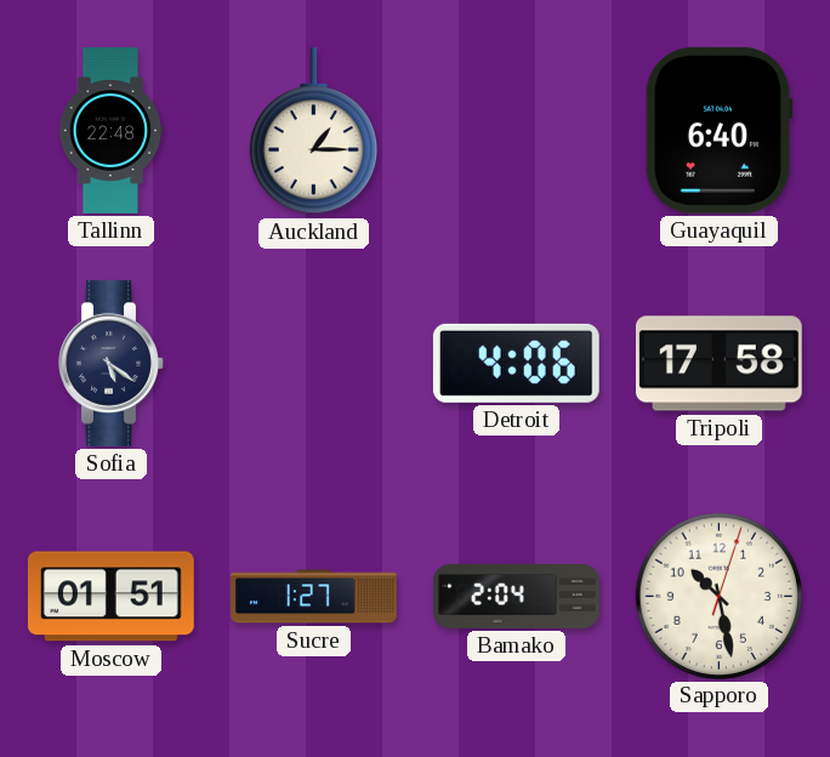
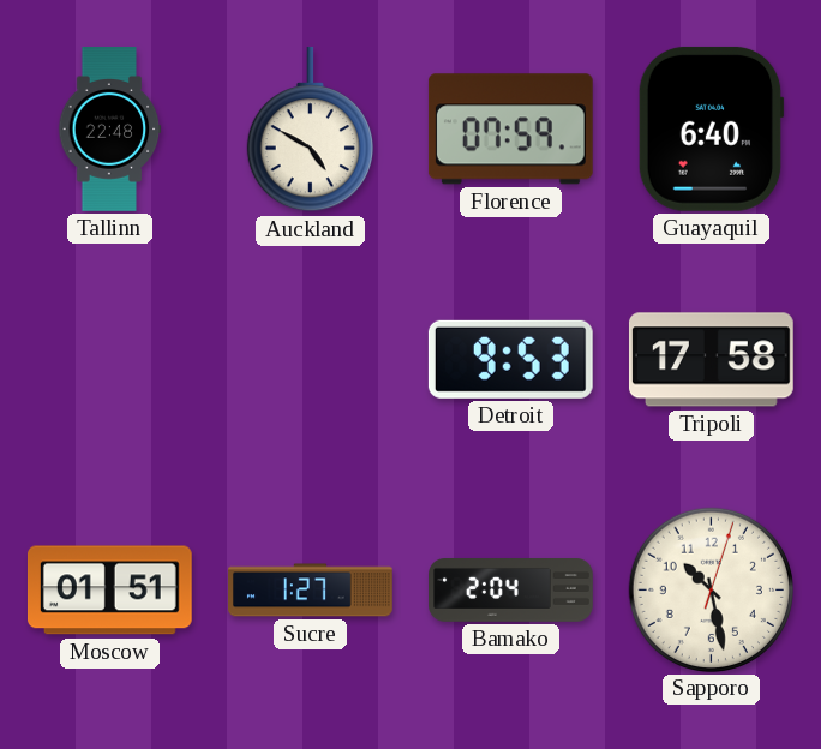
Auckland: 1:15 -> 4:50
Florence: none -> 07:59
Sofia: 5:21 -> none
Detroit: 4:06 -> 9:53
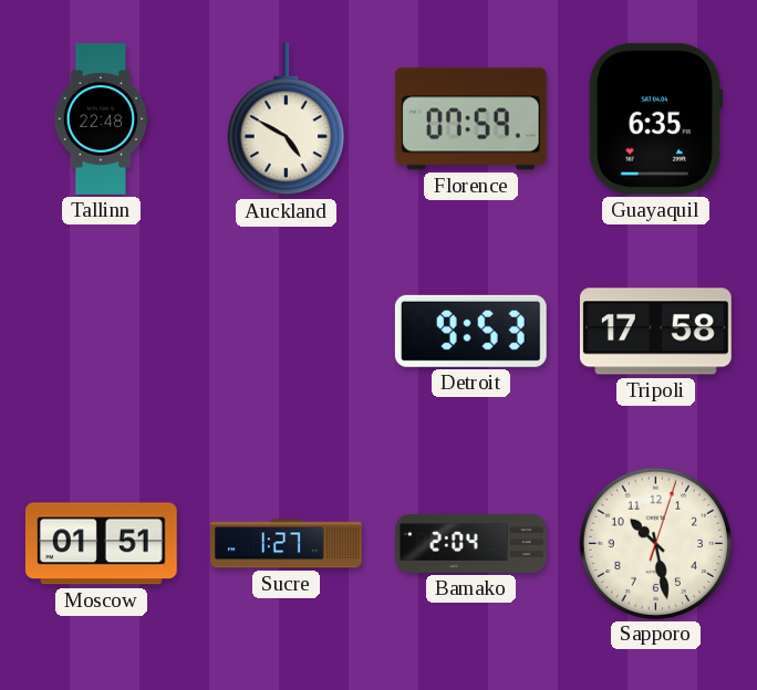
Guayaquil: 6:40 -> 6:35
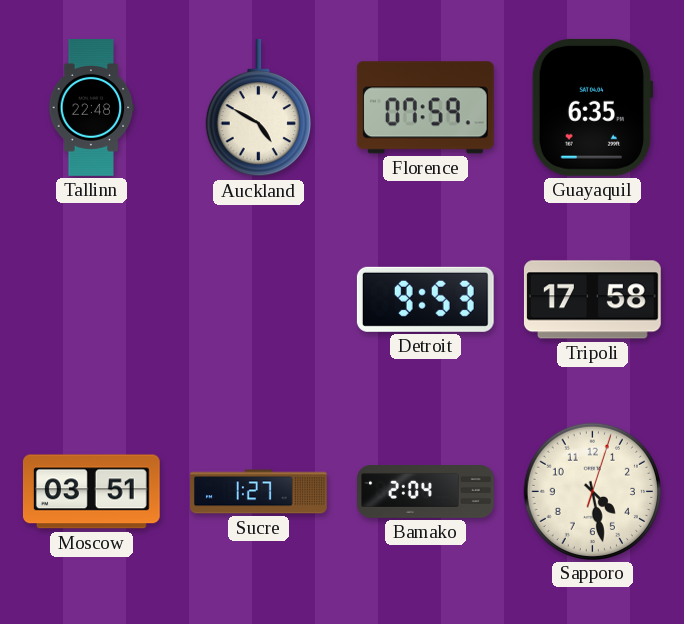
Moscow: 01:51 -> 03:51
Sapporo: 10:28 -> 4:28
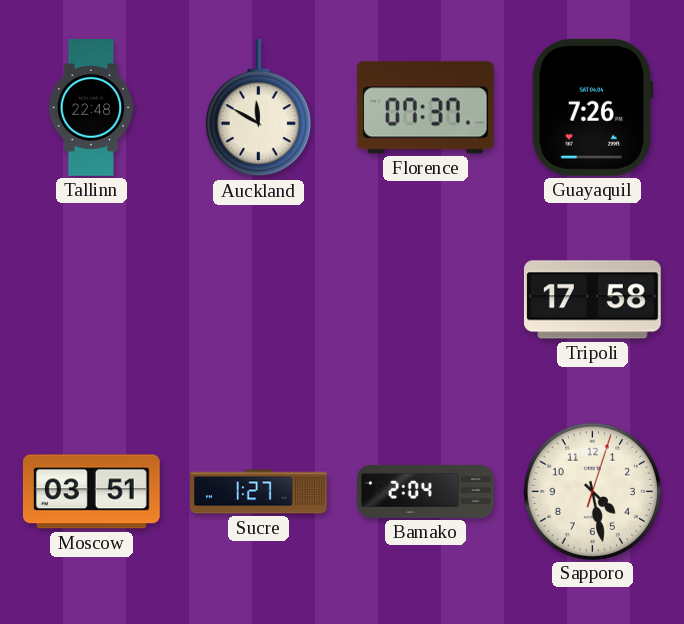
Auckland: 4:50 -> 11:50
Florence: 07:59 -> 07:37
Guayaquil: 6:35 -> 7:26
Detroit: 9:53 -> none
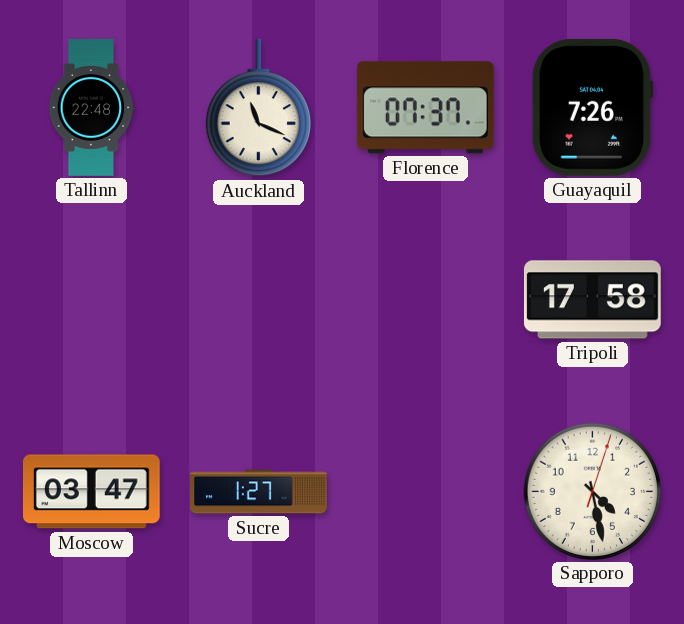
Auckland: 11:50 -> 11:19
Moscow: 03:51 -> 03:47
Bamako: 2:04 -> none
